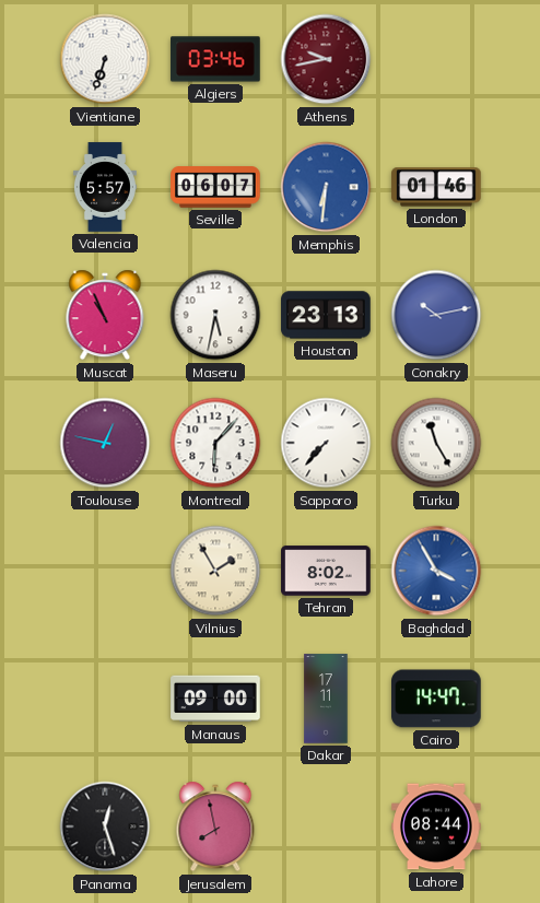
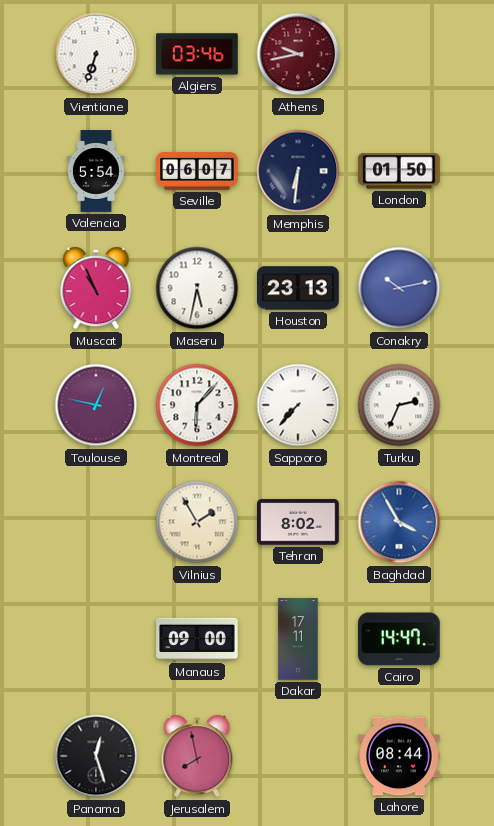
Valencia: 5:57 -> 5:54
Memphis dial: blue -> navy
London: 01:46 -> 01:50
Turku: 11:25 -> 2:34
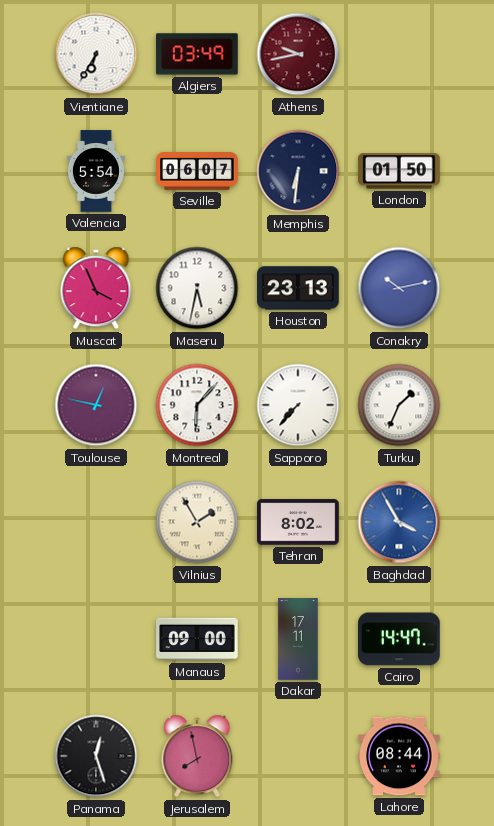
Vientiane: 6:33 -> 6:35
Algiers: 03:46 -> 03:49
Muscat: 10:56 -> 3:56
Turku: 2:34 -> 1:34
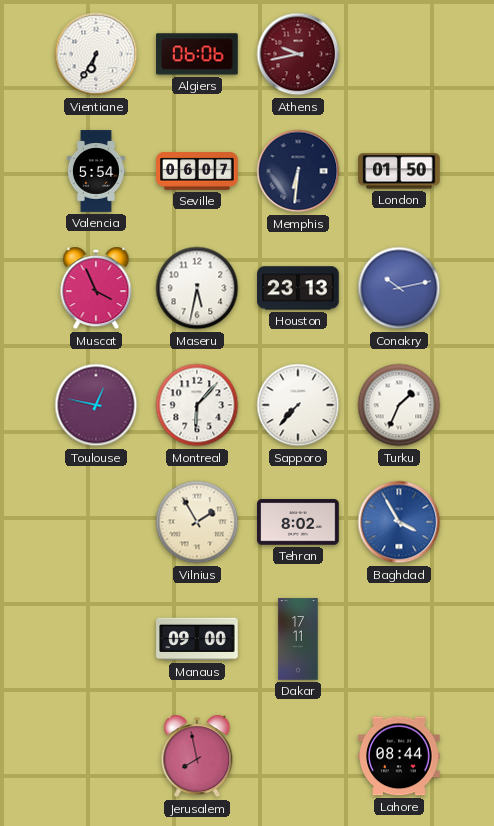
Algiers: 03:49 -> 06:06
Cairo: 14:47 -> none
Panama: 12:27 -> none
